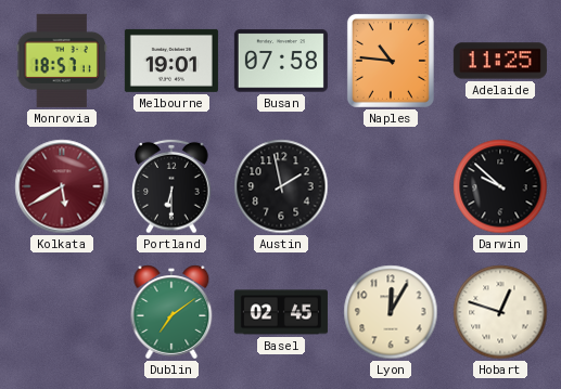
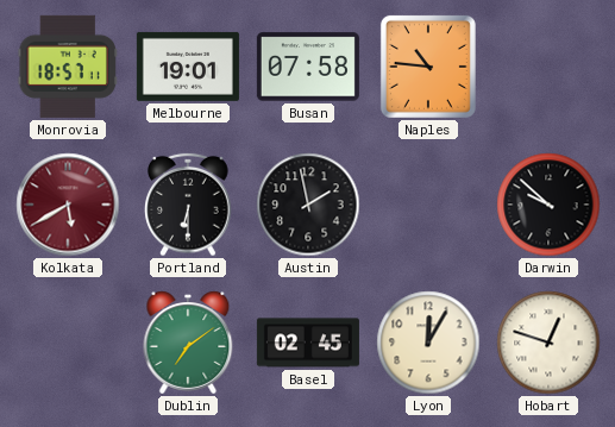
Adelaide: 11:25 -> none
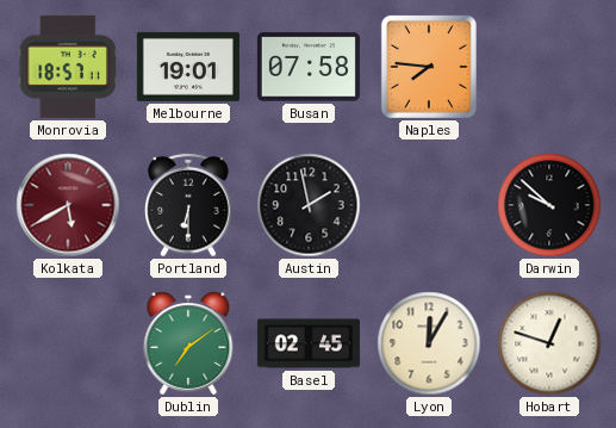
Naples: 10:46 -> 7:46
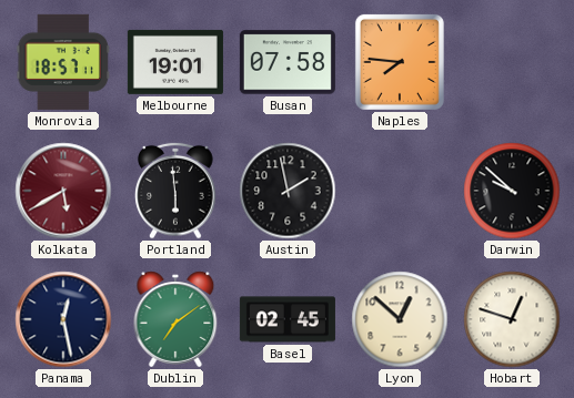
Portland: 6:30 -> 5:59
Panama: none -> 12:28
Lyon: 12:05 -> 12:52
